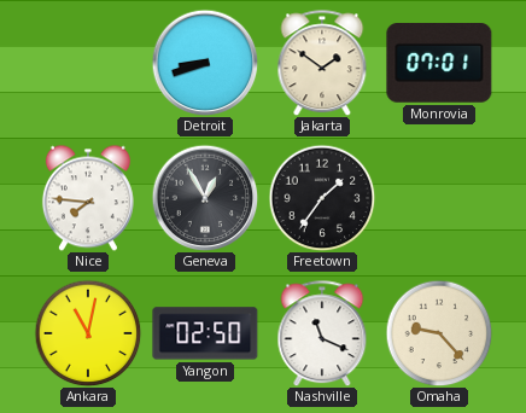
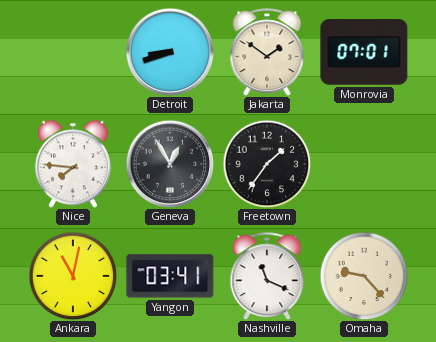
Yangon: 02:50 -> 03:41
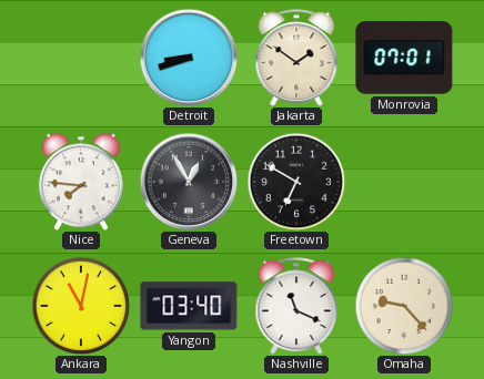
Freetown: 1:36 -> 6:50
Yangon: 03:41 -> 03:40
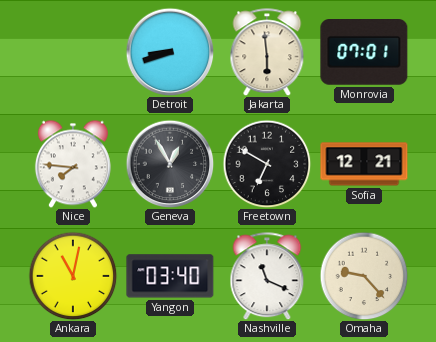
Jakarta: 1:51 -> 5:59
Sofia: none -> 12:21
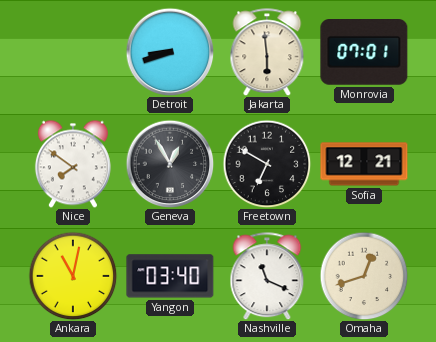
Nice: 7:46 -> 7:51
Omaha: 9:23 -> 12:42
